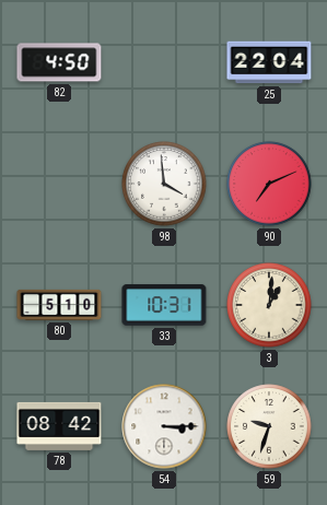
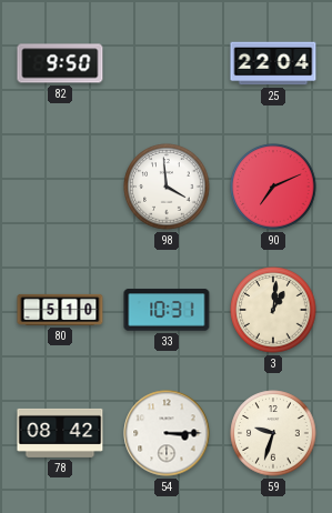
82: 4:50 -> 9:50
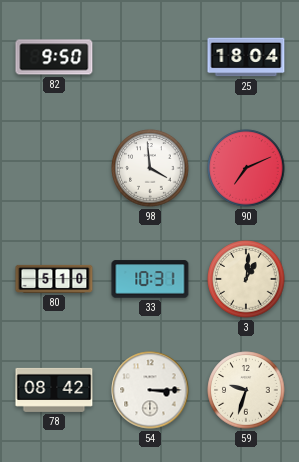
25: 22:04 -> 18:04
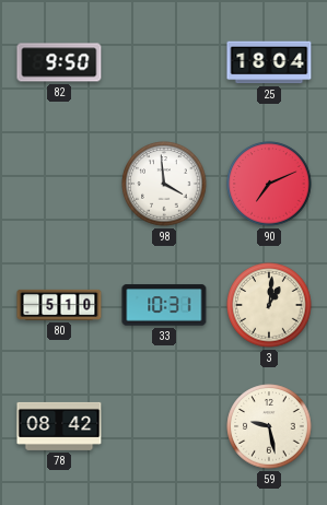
54: 3:15 -> none
59: 9:33 -> 9:28
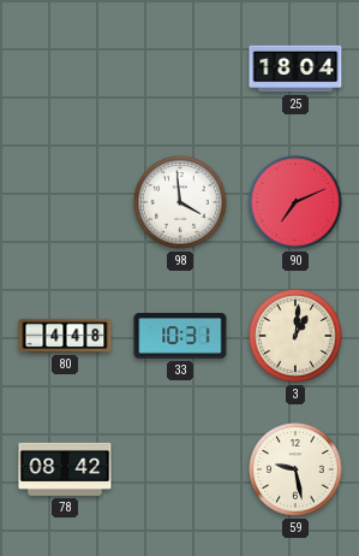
82: 9:50 -> none
80: 5:10 -> 4:48
